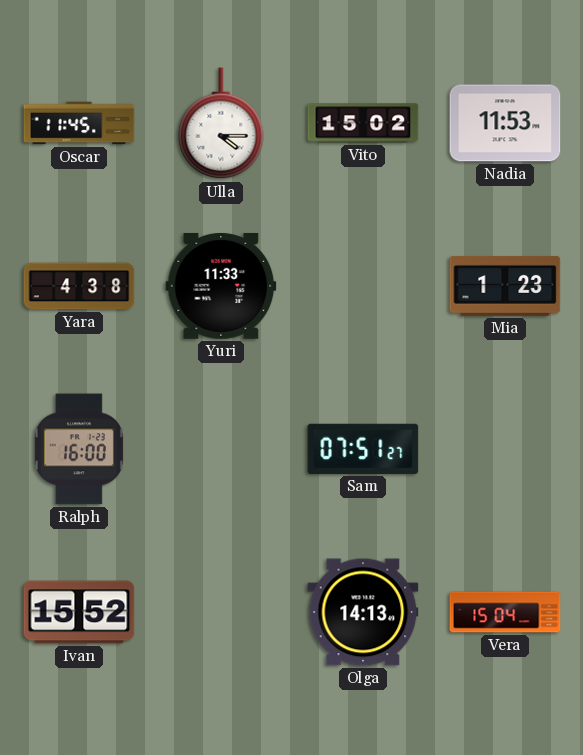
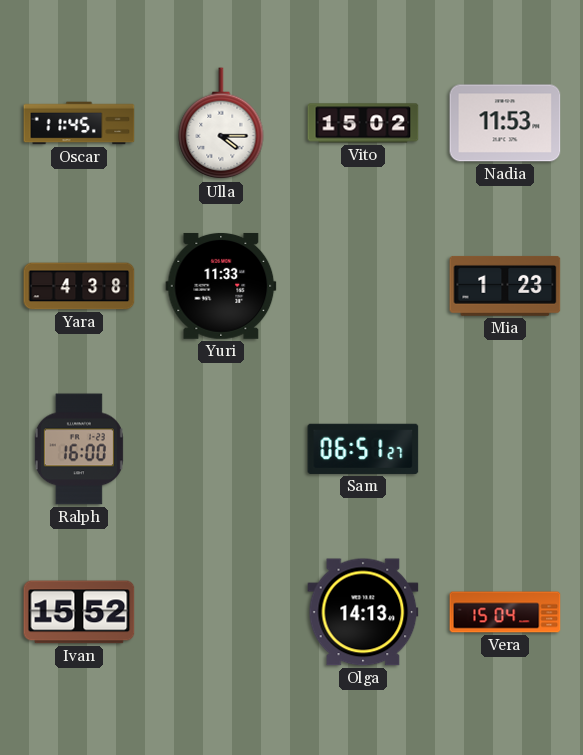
Sam: 07:51 -> 06:51
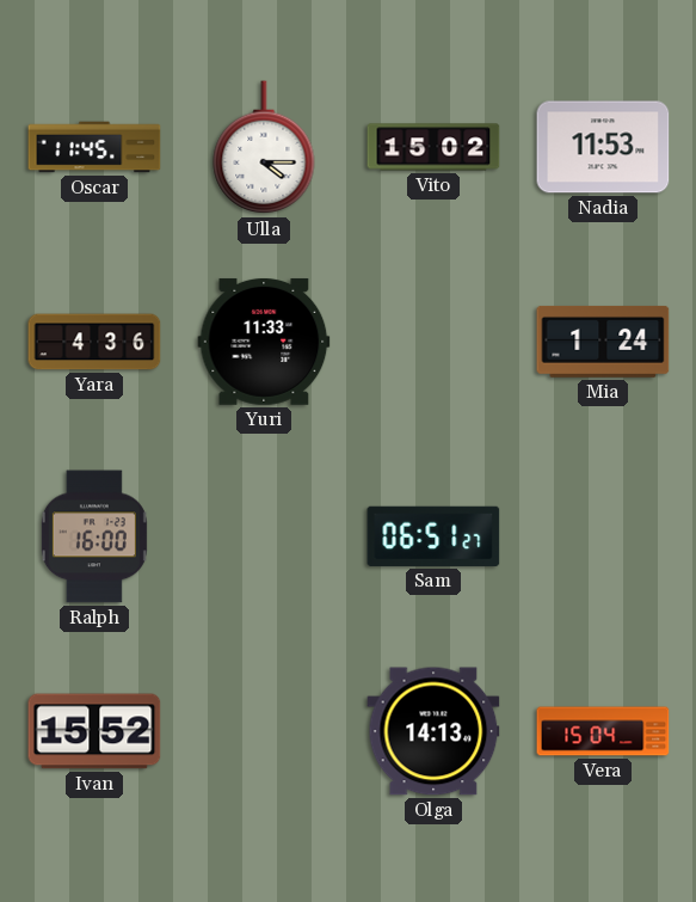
Yara: 4:38 -> 4:36
Mia: 1:23 -> 1:24
